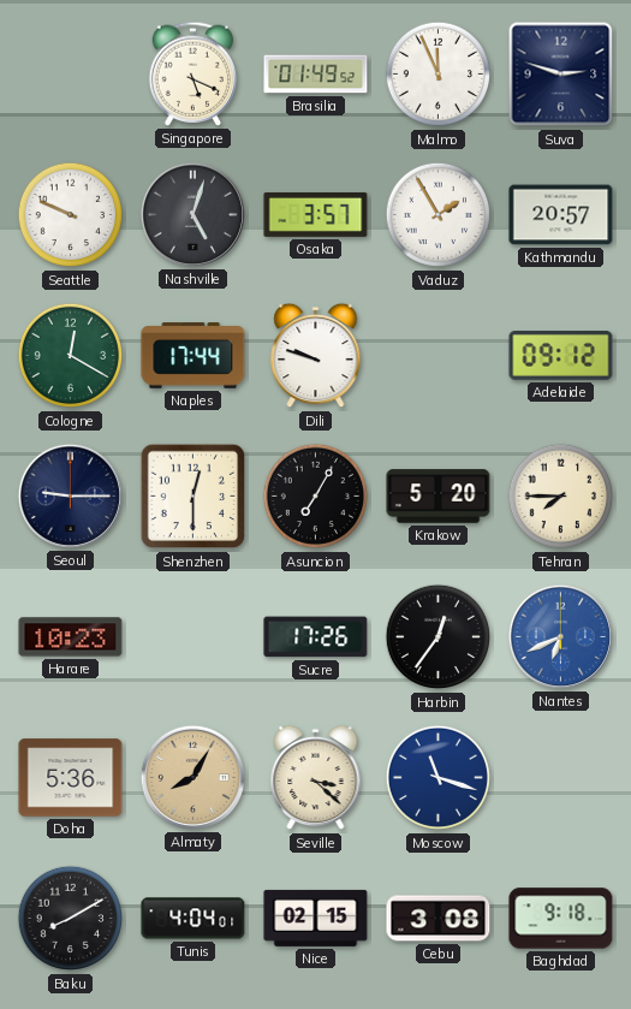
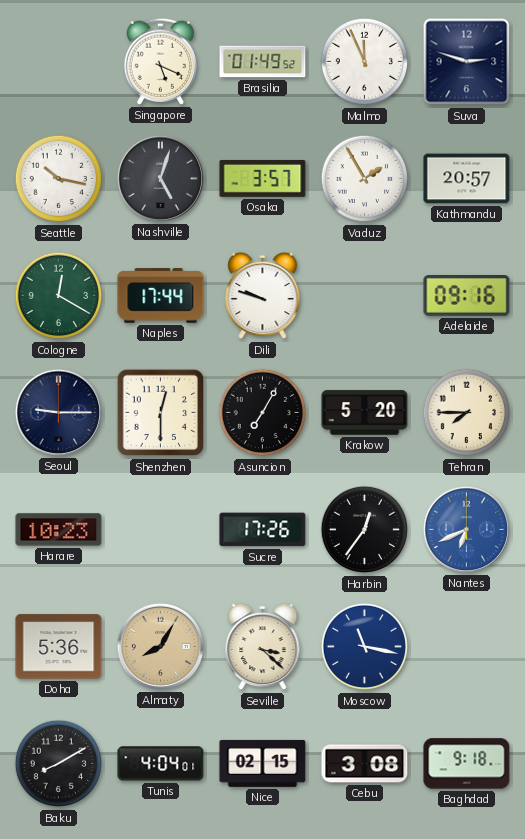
Seattle: 9:49 -> 10:17
Adelaide: 09:12 -> 09:16
Moscow: 11:18 -> 11:17
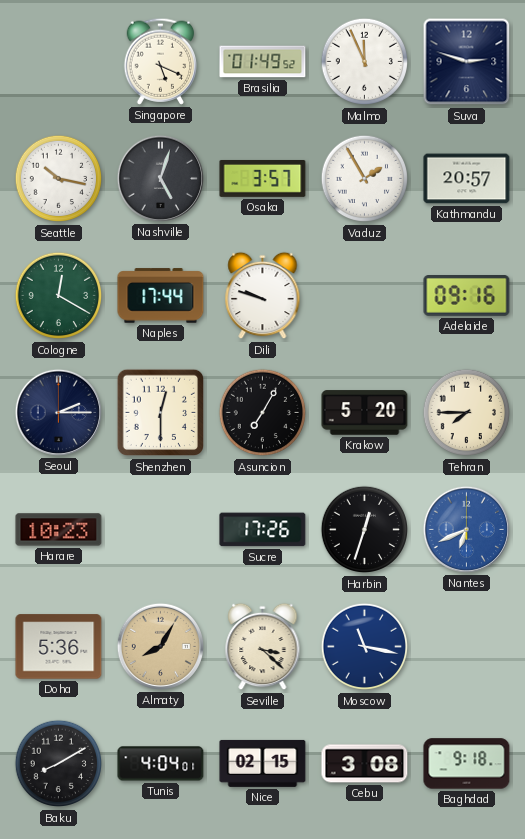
Seoul: 9:15 -> 2:15
Harbin: 12:36 -> 12:33
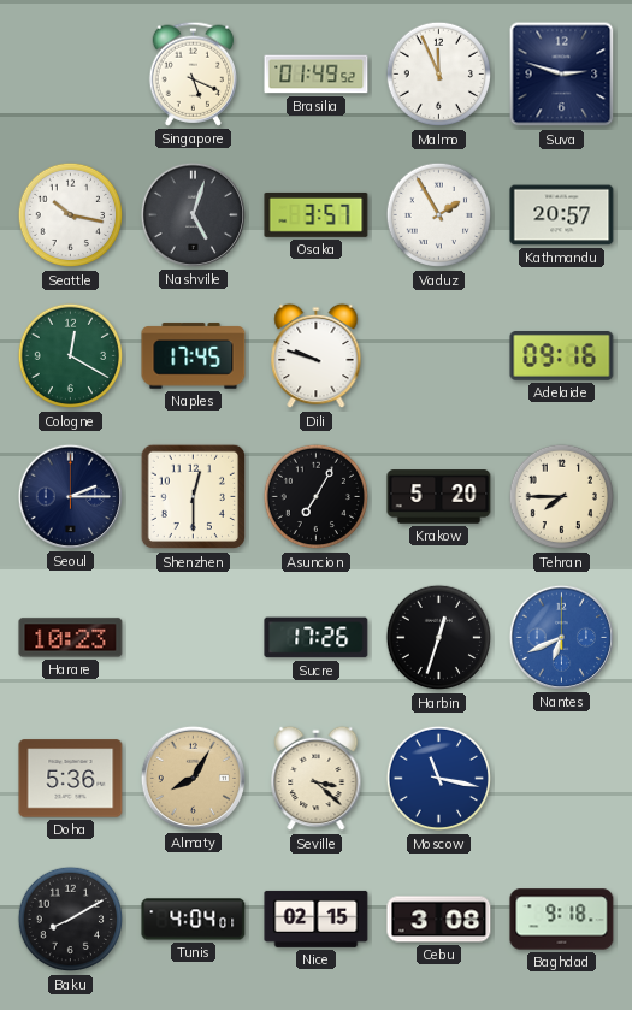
Naples: 17:44 -> 17:45
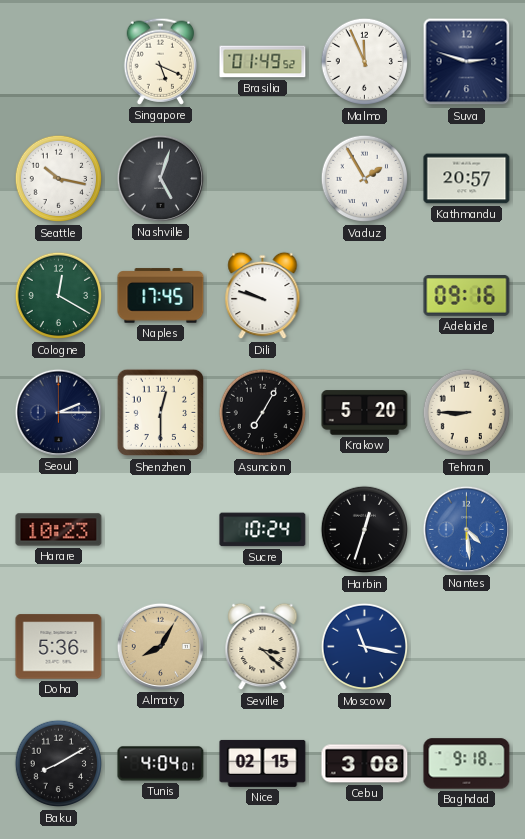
Osaka: 3:57 -> none
Tehran: 7:45 -> 8:45
Sucre: 17:26 -> 10:24
Nantes: 6:41 -> 4:29
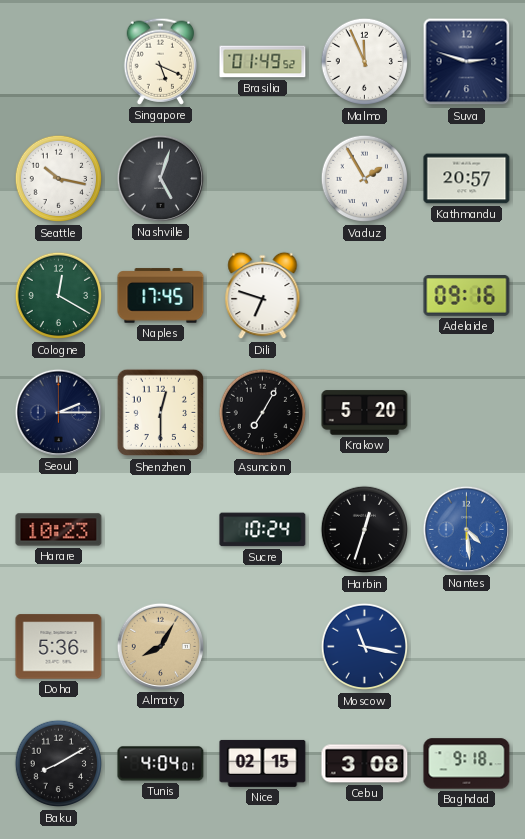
Dili: 9:48 -> 6:48
Tehran: 8:45 -> none
Seville: 3:22 -> none
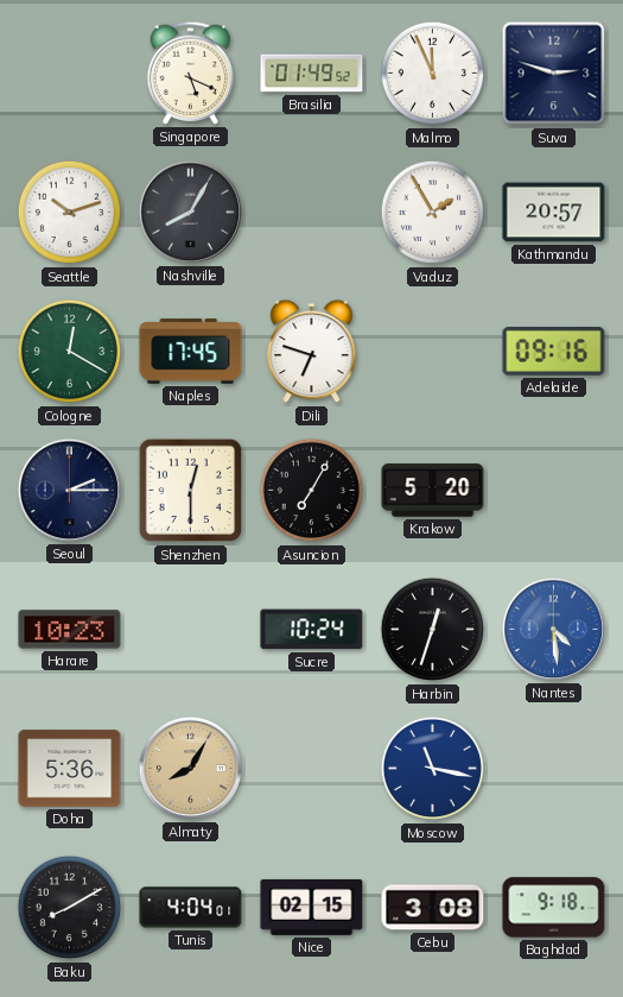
Seattle: 10:17 -> 10:12
Nashville: 5:03 -> 8:05
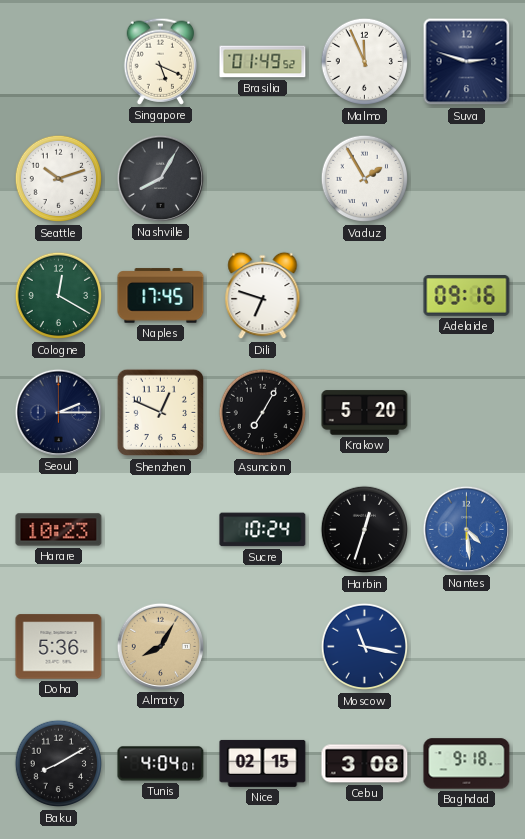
Kathmandu: 20:57 -> none
Shenzhen: 12:30 -> 12:49
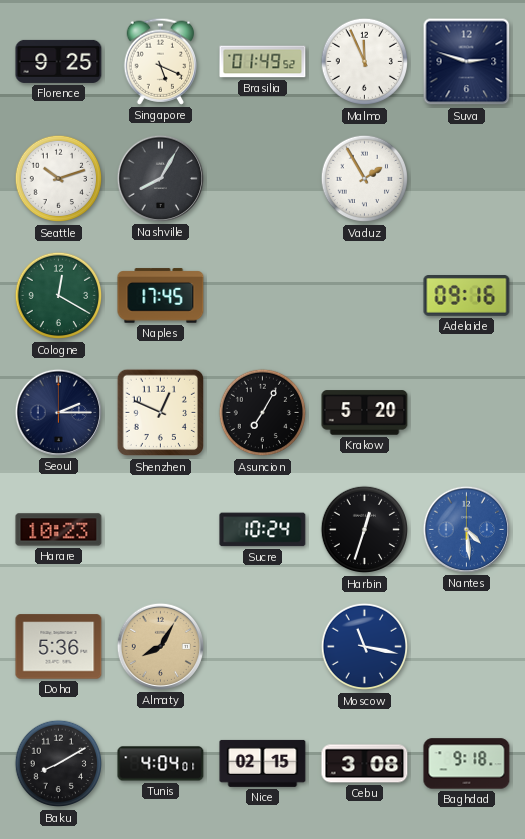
Florence: none -> 9:25
Dili: 6:48 -> none
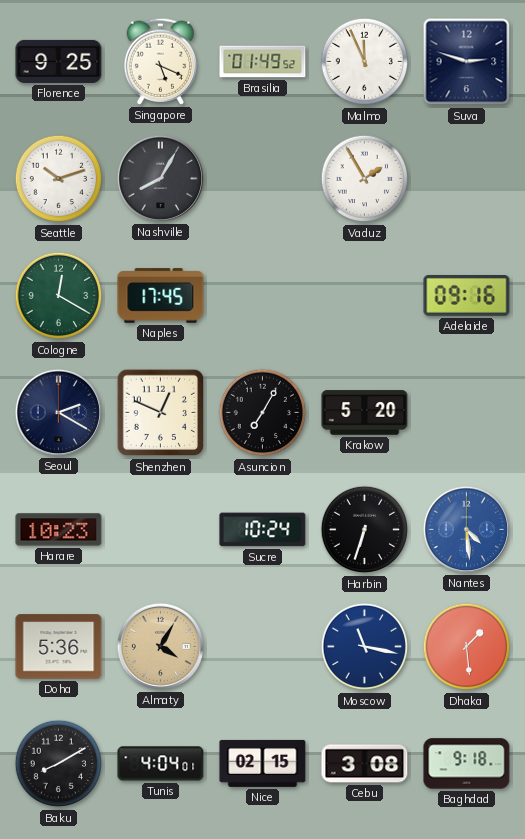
Seoul: 2:15 -> 2:20
Harbin: 12:33 -> 6:33
Almaty: 8:05 -> 4:05
Dhaka: none -> 1:29
